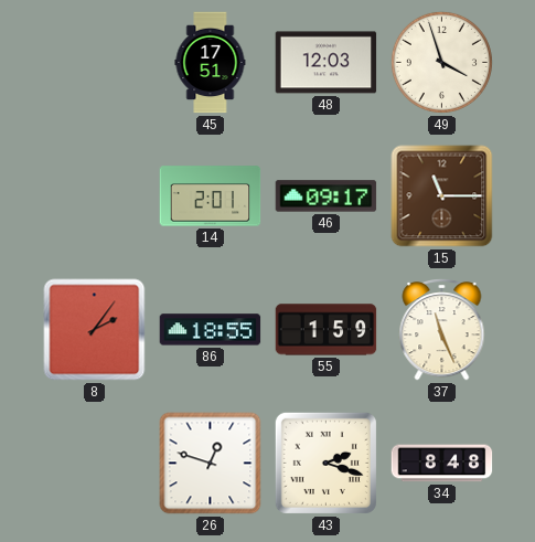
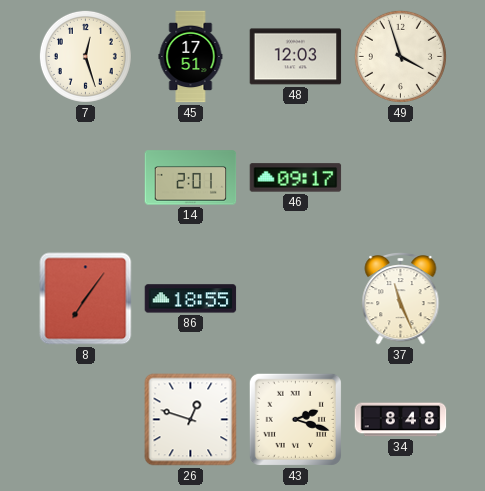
7: none -> 12:27
15: 11:15 -> none
8: 2:06 -> 7:06
55: 1:59 -> none
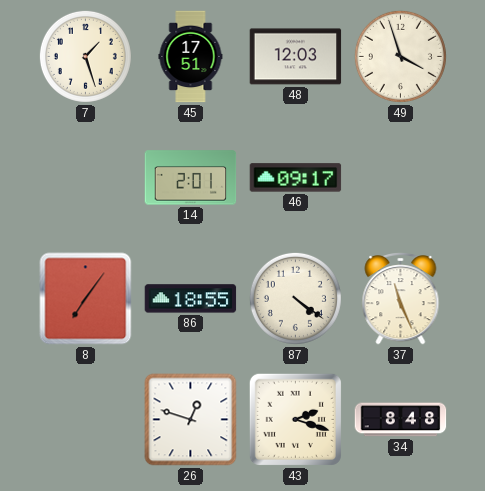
7: 12:27 -> 1:27
87: none -> 4:21
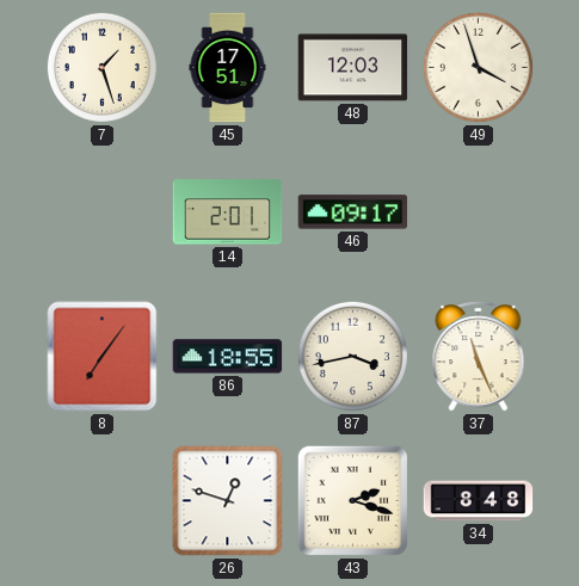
87: 4:21 -> 3:43
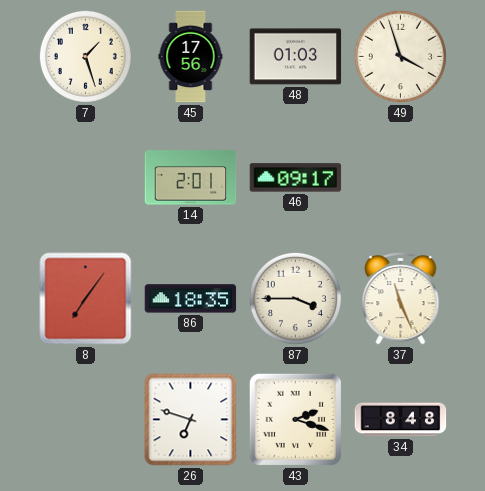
45: 17:51 -> 17:56
48: 12:03 -> 01:03
86: 18:55 -> 18:35
87: 3:43 -> 3:45
26: 12:48 -> 6:48
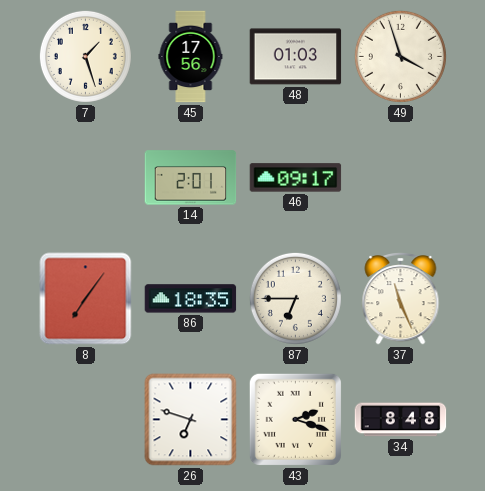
87: 3:45 -> 6:45
